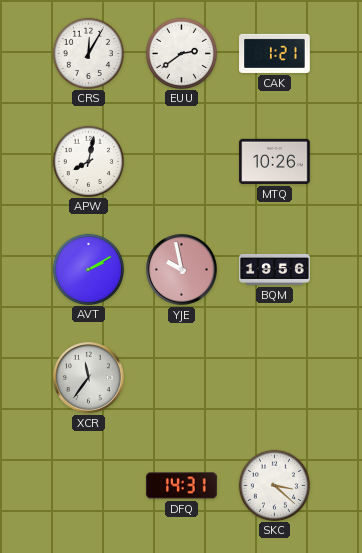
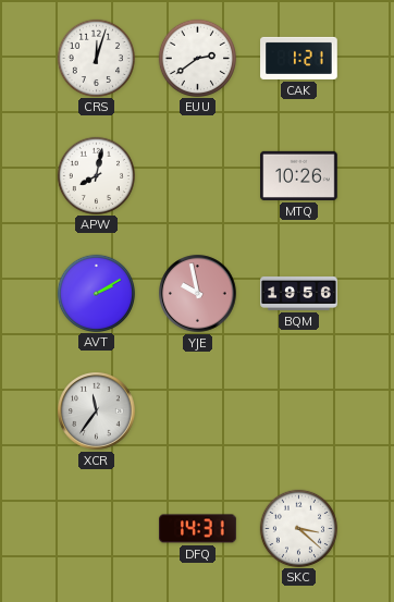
CRS: 12:05 -> 12:03
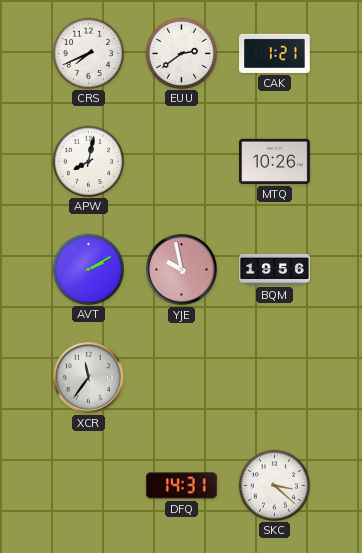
CRS: 12:03 -> 7:41
